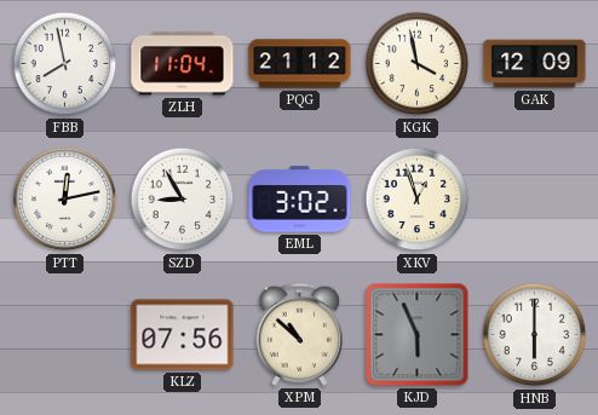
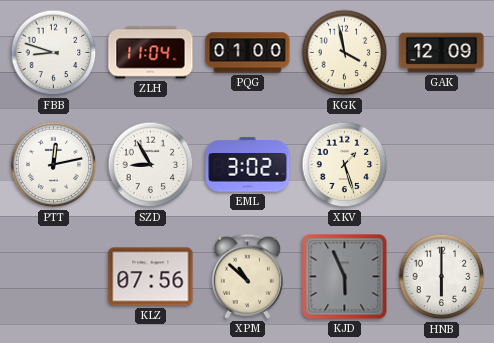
FBB: 7:58 -> 8:48
PQG: 21:12 -> 01:00
XKV: 12:57 -> 1:27
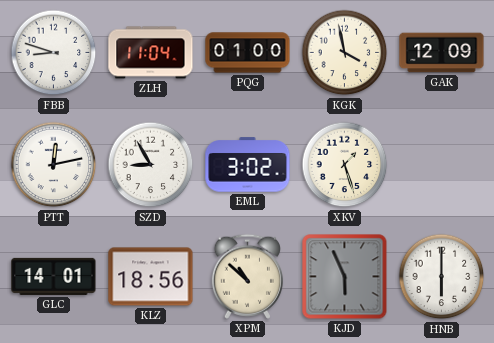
GLC: none -> 14:01
KLZ: 07:56 -> 18:56
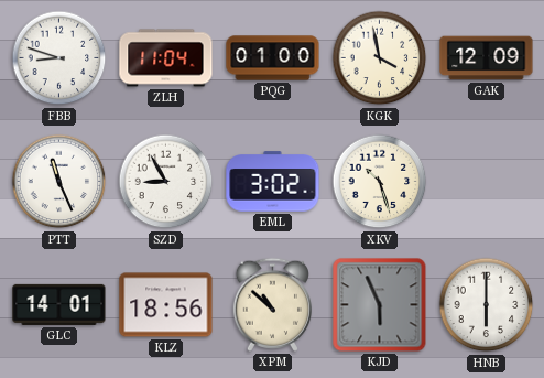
PTT: 12:13 -> 11:26
XKV: 1:27 -> 10:27
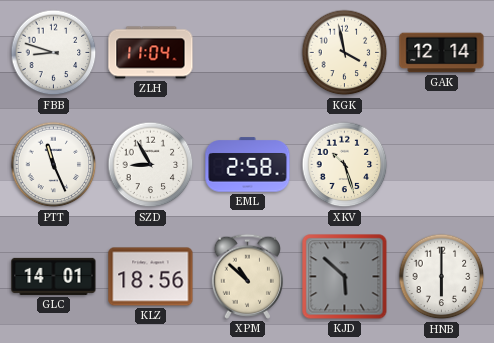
PQG: 01:00 -> none
GAK: 12:09 -> 12:14
EML: 3:02 -> 2:58
KJD: 5:56 -> 5:52
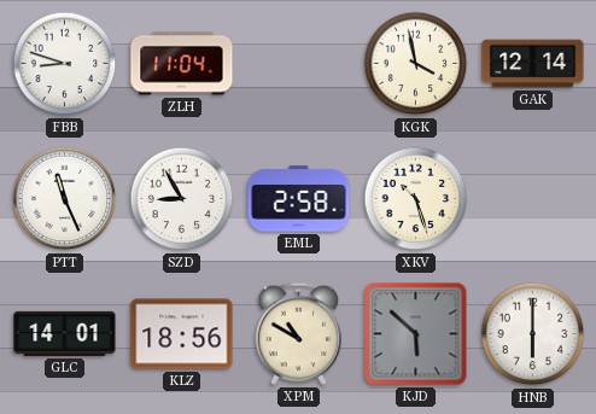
XPM: 10:52 -> 10:50
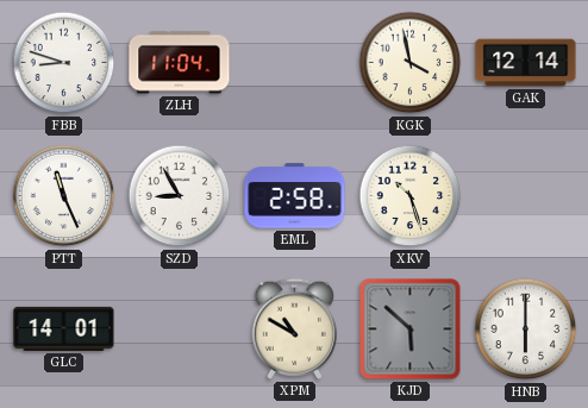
KLZ: 18:56 -> none
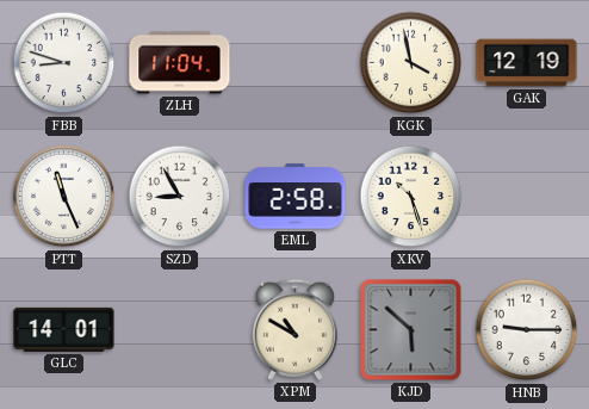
GAK: 12:14 -> 12:19
HNB: 6:00 -> 9:15
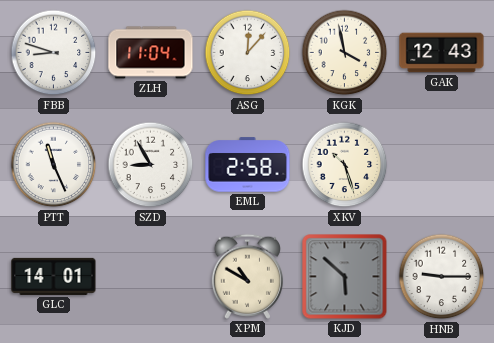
ASG: none -> 12:07
GAK: 12:19 -> 12:43
